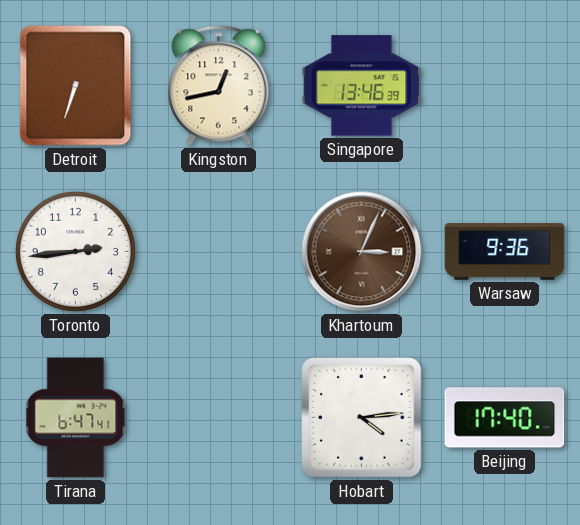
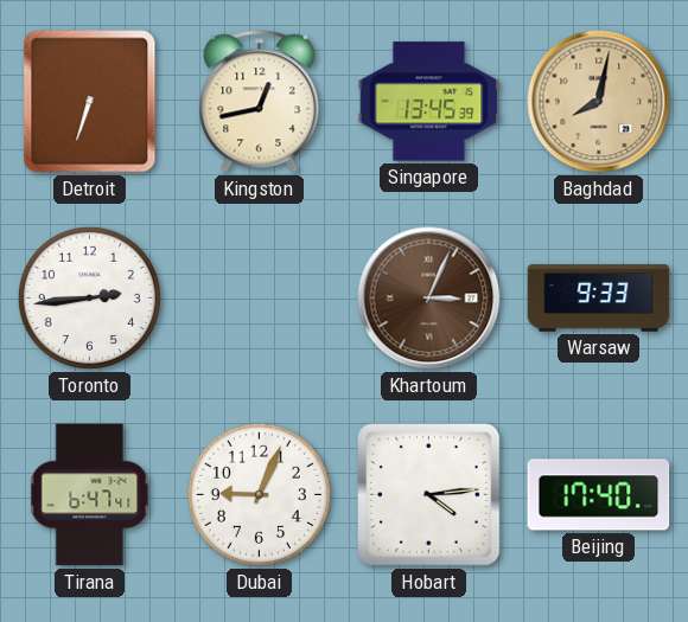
Singapore: 13:46 -> 13:45
Baghdad: none -> 8:02
Warsaw: 9:36 -> 9:33
Dubai: none -> 9:04
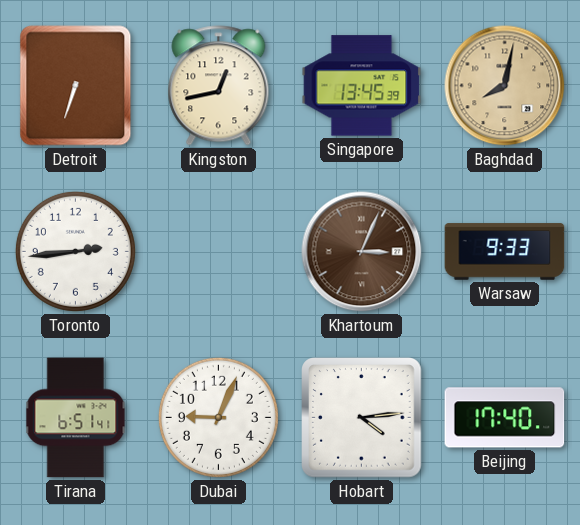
Tirana: 6:47 -> 6:51
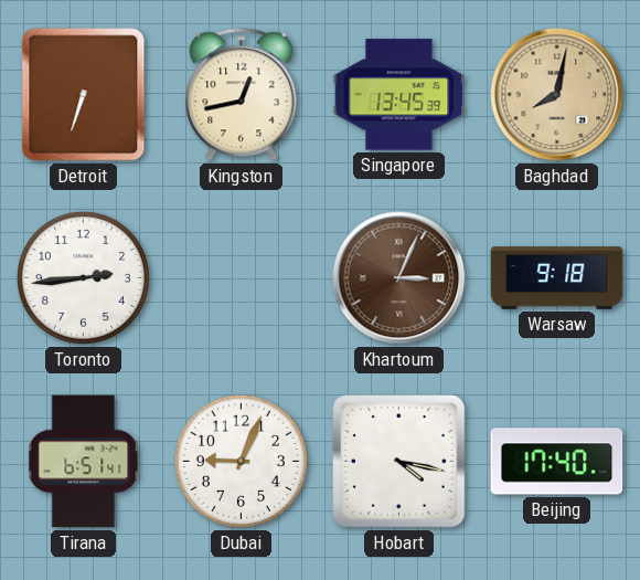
Warsaw: 9:33 -> 9:18
Hobart: 4:14 -> 4:17
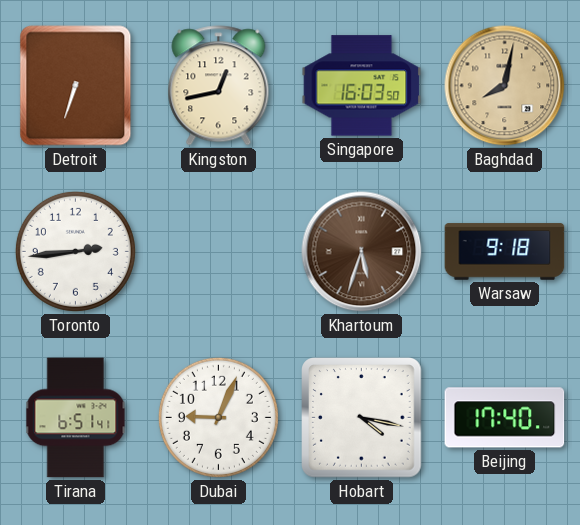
Singapore: 13:45 -> 16:03
Khartoum: 3:04 -> 5:33
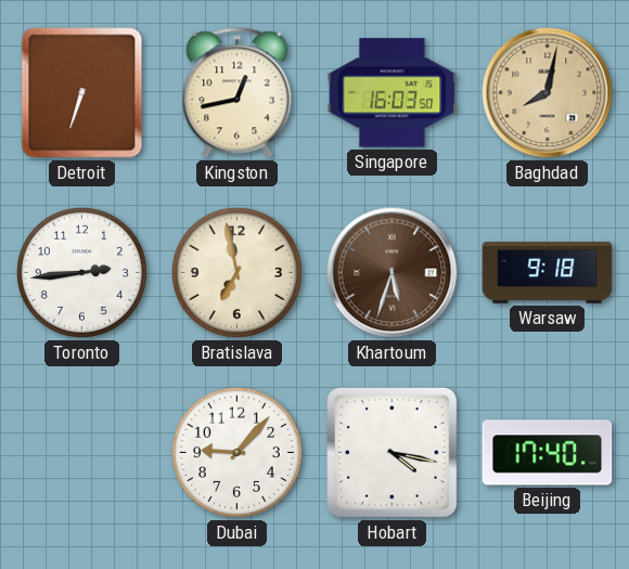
Bratislava: none -> 6:58
Tirana: 6:51 -> none
Dubai: 9:04 -> 9:07
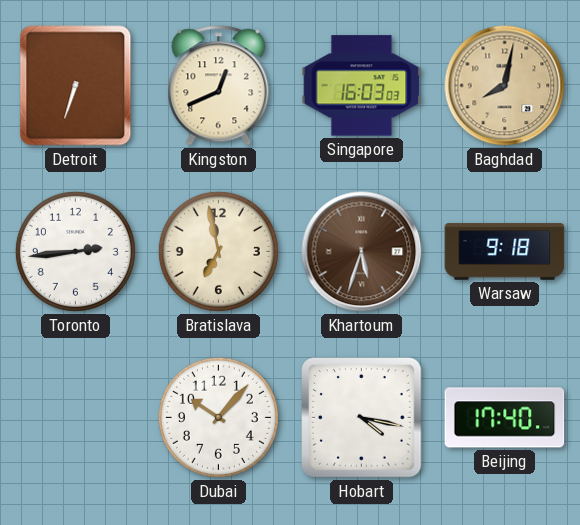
Kingston: 12:43 -> 12:41
Singapore: 16:03:50 -> 16:03:03
Dubai: 9:07 -> 10:07
